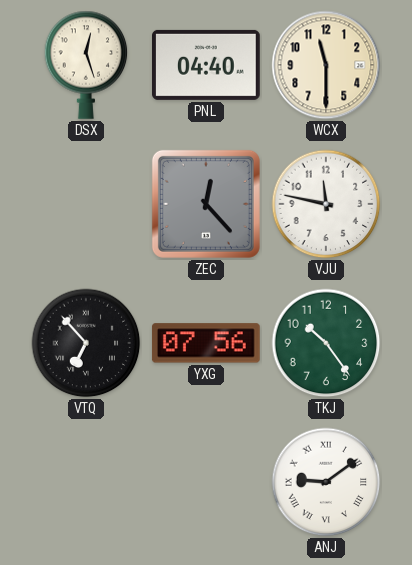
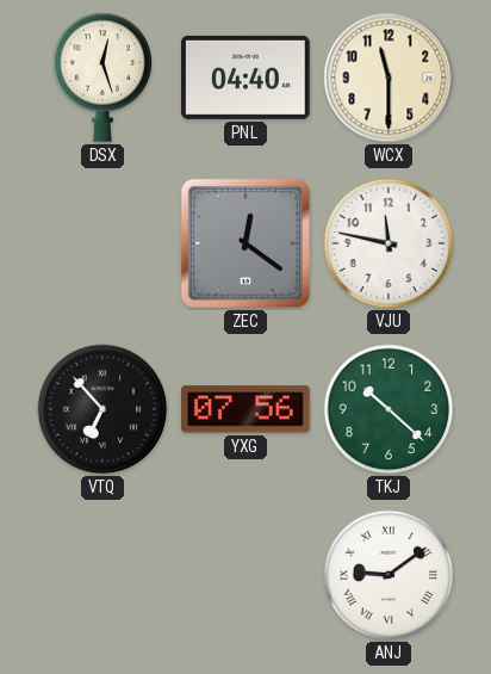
ZEC: 12:23 -> 12:21
TKJ: 10:24 -> 10:22
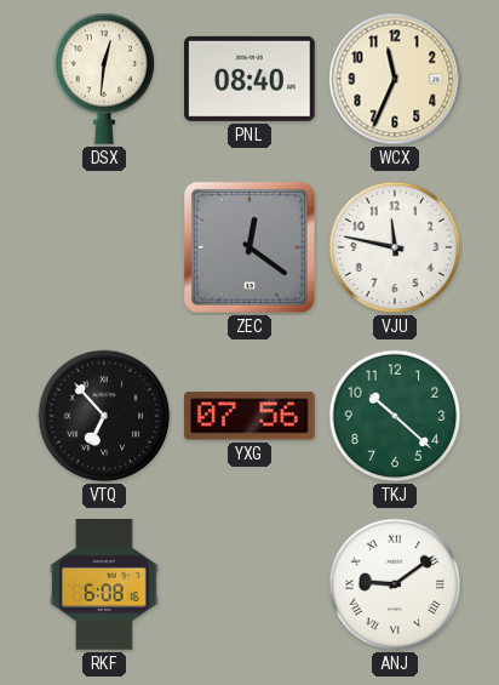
DSX: 12:27 -> 12:31
PNL: 04:40 -> 08:40
WCX: 11:30 -> 11:34
RKF: none -> 6:08
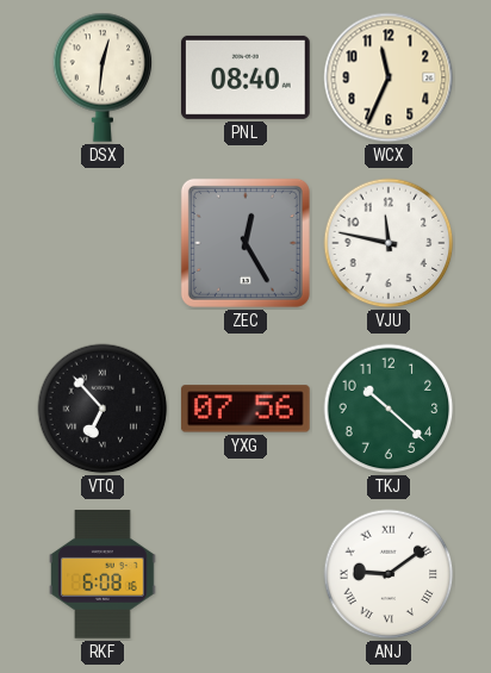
ZEC: 12:21 -> 12:25
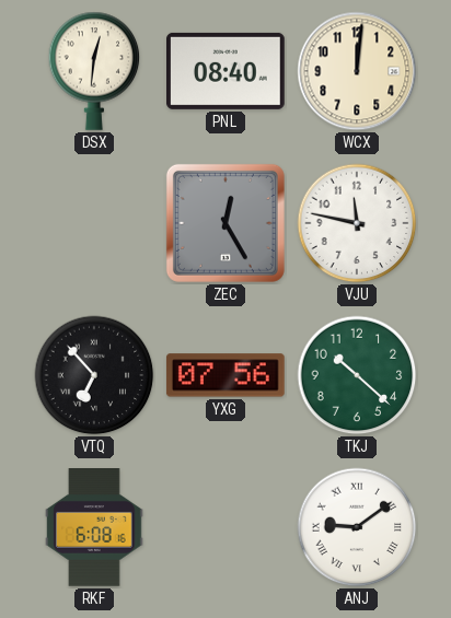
WCX: 11:34 -> 12:01
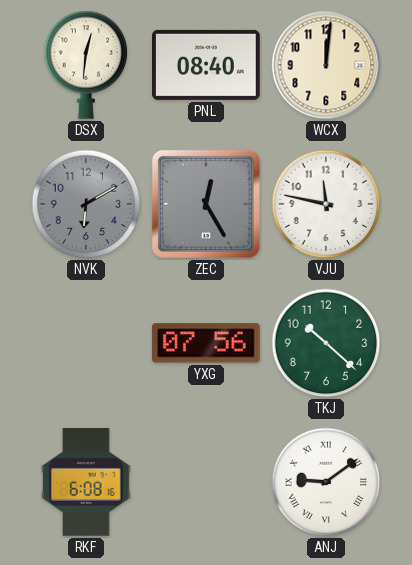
NVK: none -> 6:10
VTQ: 6:53 -> none
